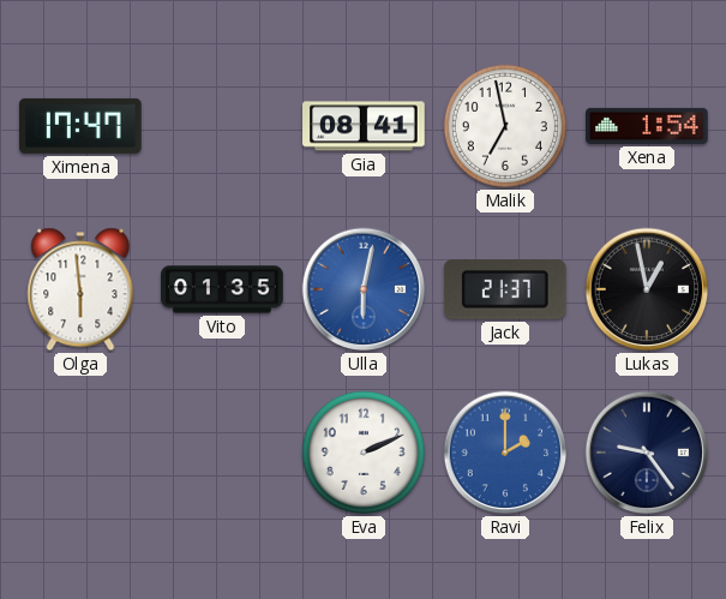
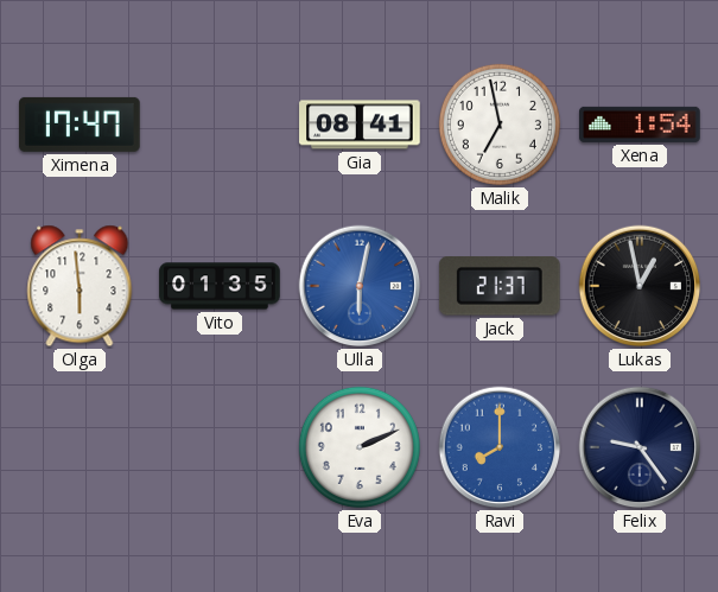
Ravi: 2:00 -> 8:00
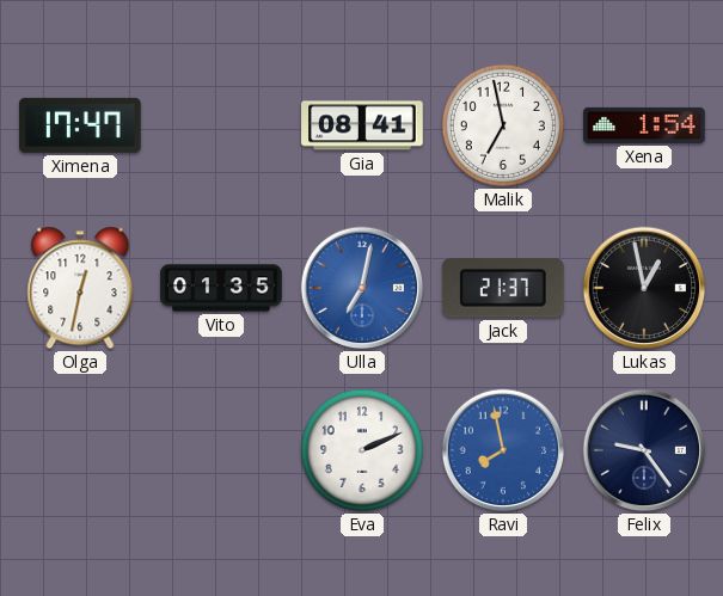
Olga: 5:59 -> 12:32
Ulla: 6:02 -> 7:02
Ravi: 8:00 -> 7:58
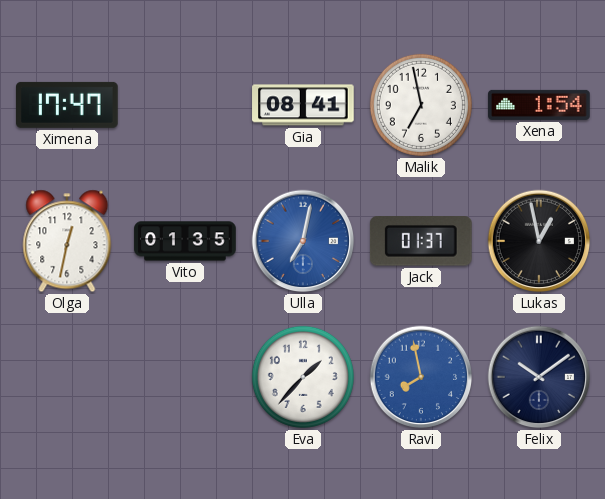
Jack: 21:37 -> 01:37
Eva: 2:11 -> 1:37
Felix: 9:24 -> 10:09
